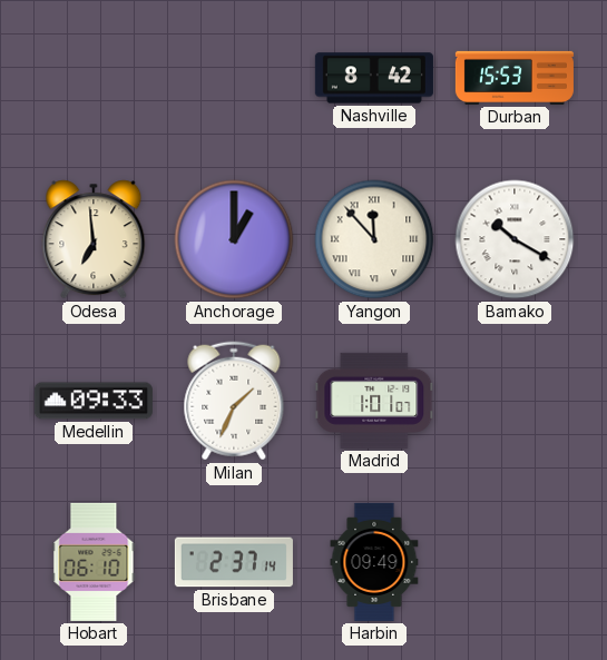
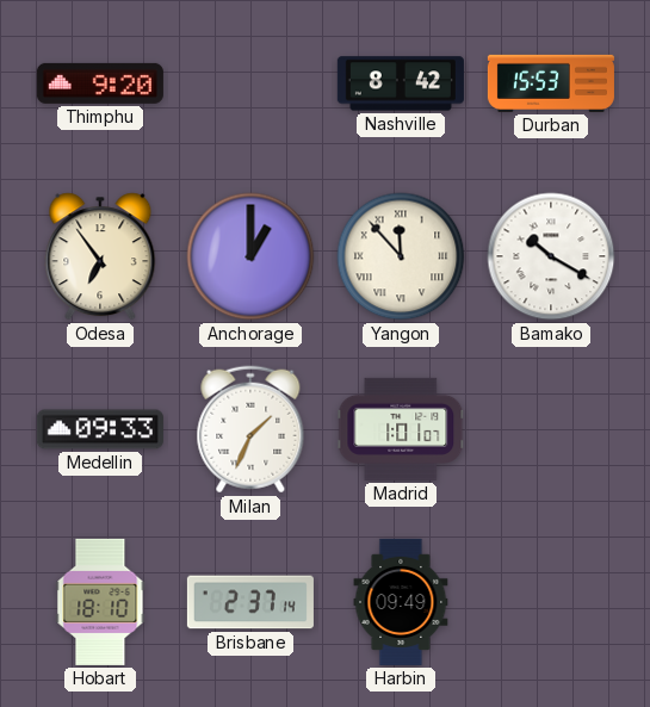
Thimphu: none -> 9:20
Odesa: 6:59 -> 6:54
Hobart: 06:10 -> 18:10
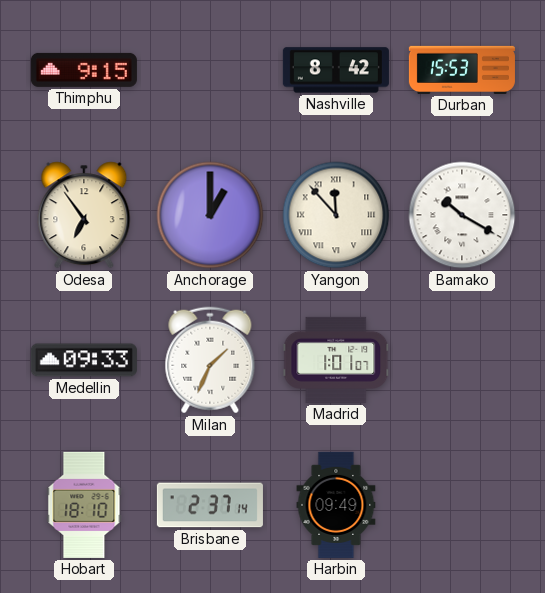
Thimphu: 9:20 -> 9:15
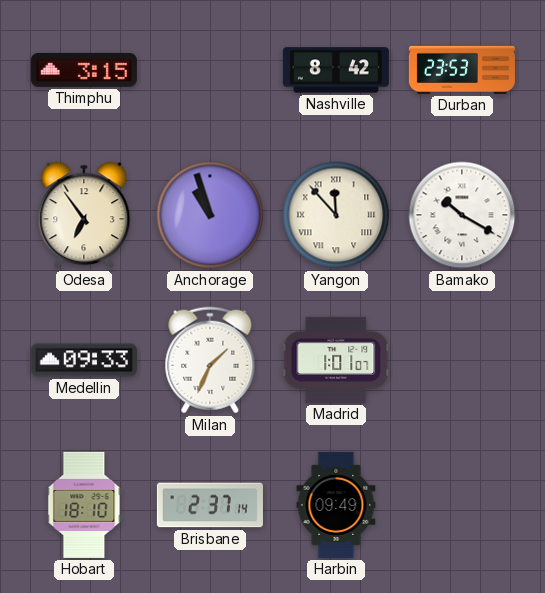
Thimphu: 9:15 -> 3:15
Durban: 15:53 -> 23:53
Anchorage: 1:00 -> 10:57
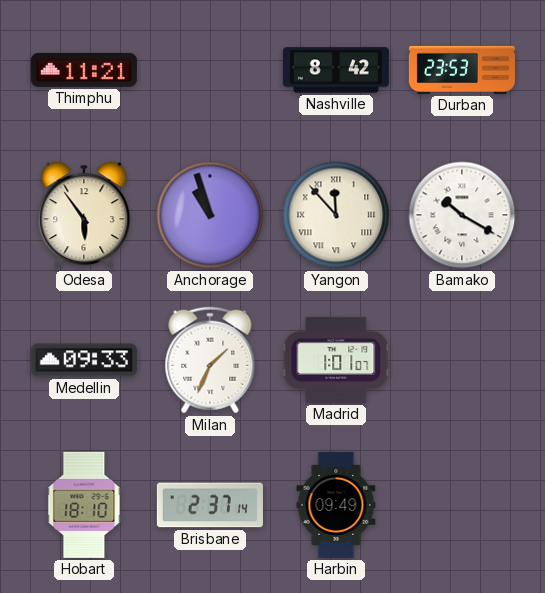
Thimphu: 3:15 -> 11:21
Odesa: 6:54 -> 5:54
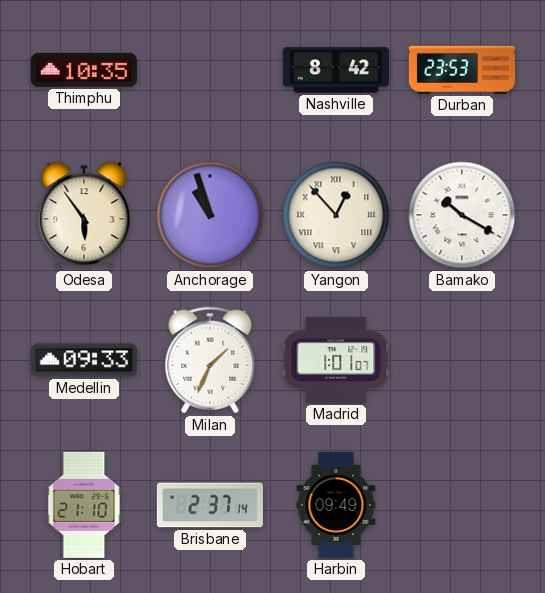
Thimphu: 11:21 -> 10:35
Yangon: 11:53 -> 12:53
Hobart: 18:10 -> 21:10
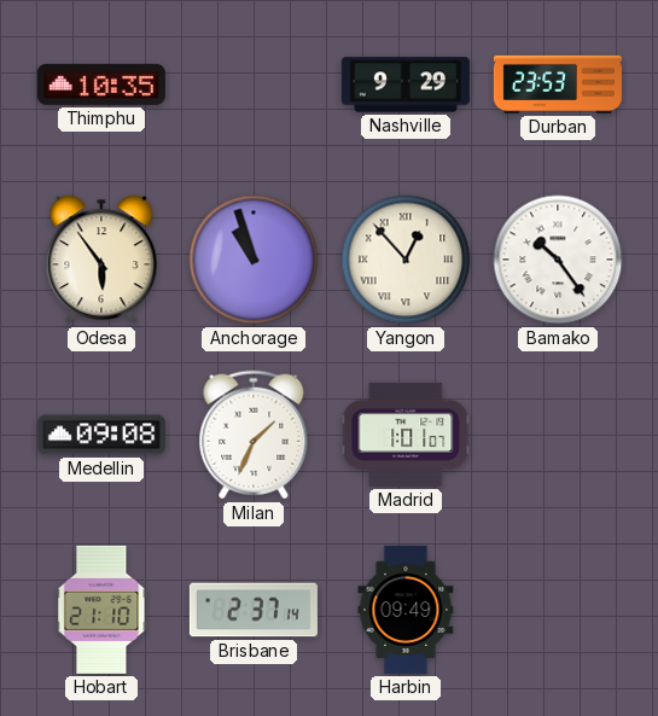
Nashville: 8:42 -> 9:29
Bamako: 10:20 -> 10:24
Medellin: 09:33 -> 09:08
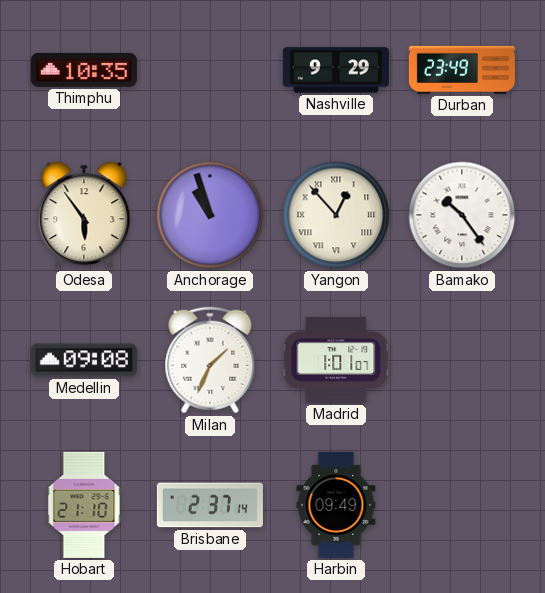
Durban: 23:53 -> 23:49
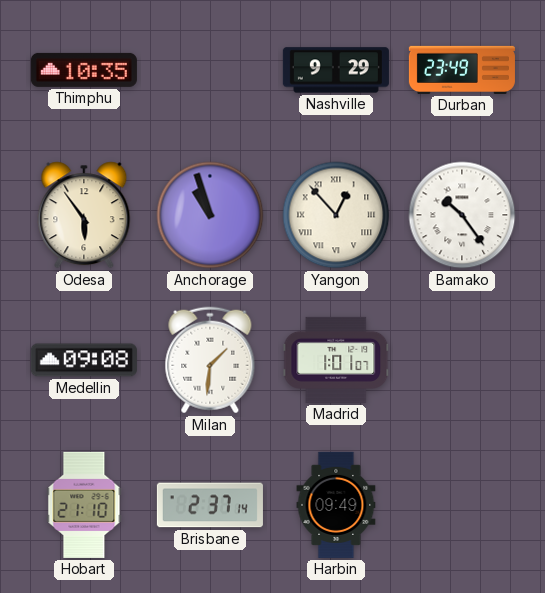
Milan: 1:34 -> 1:31
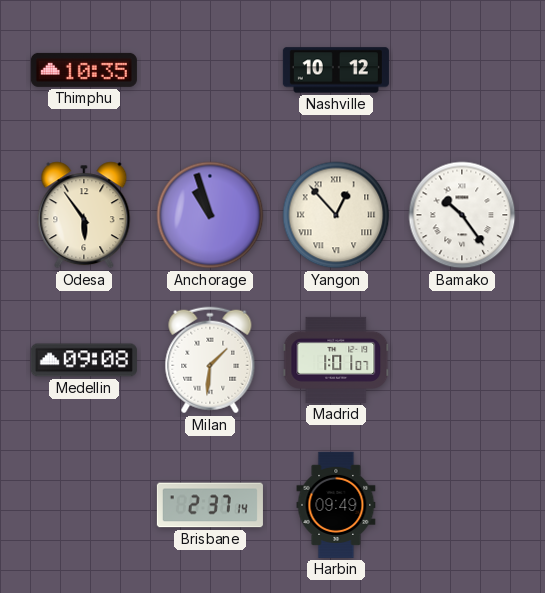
Nashville: 9:29 -> 10:12
Durban: 23:49 -> none
Hobart: 21:10 -> none
